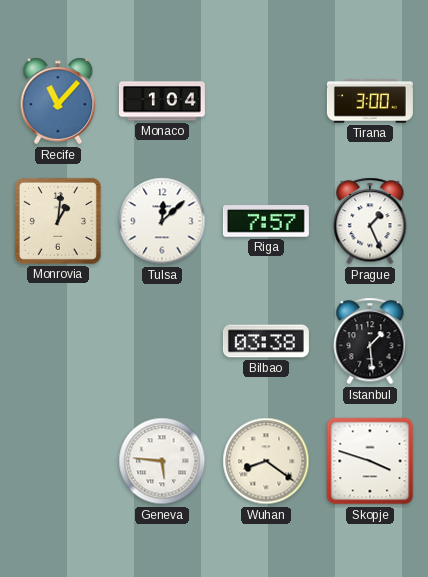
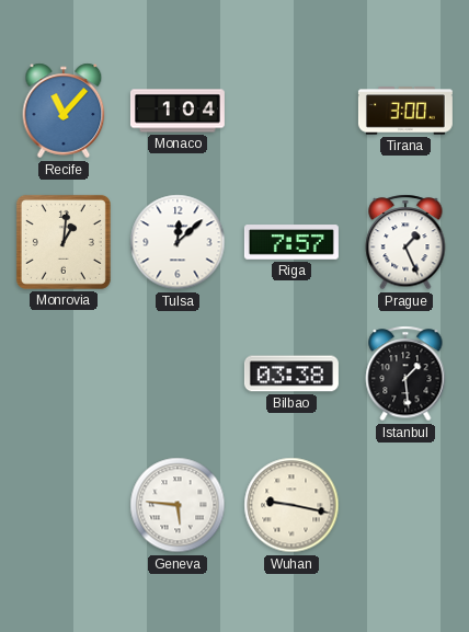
Wuhan: 8:21 -> 9:17
Skopje: 3:48 -> none
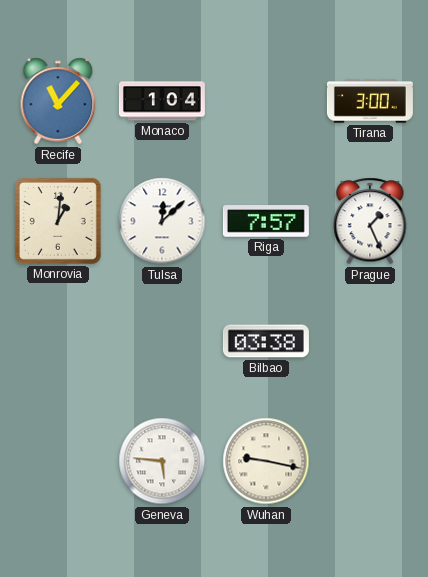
Istanbul: 1:29 -> none
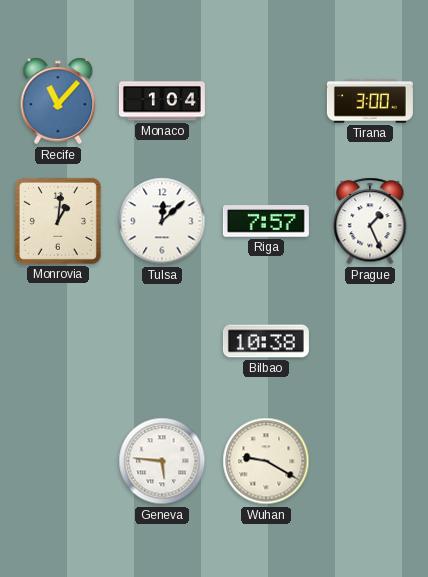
Bilbao: 03:38 -> 10:38
Wuhan: 9:17 -> 9:20
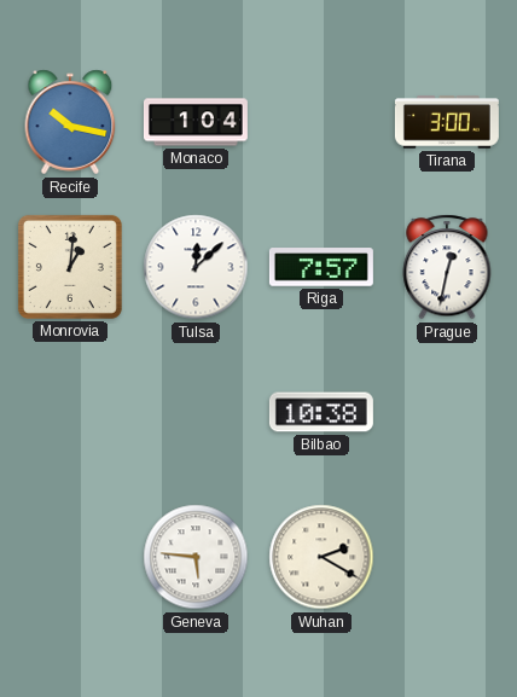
Recife: 11:07 -> 10:17
Prague: 1:26 -> 12:32
Wuhan: 9:20 -> 2:20
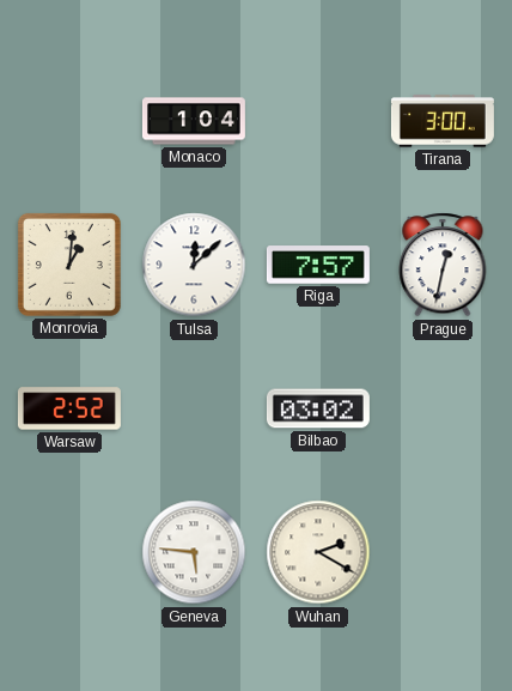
Recife: 10:17 -> none
Warsaw: none -> 2:52
Bilbao: 10:38 -> 03:02
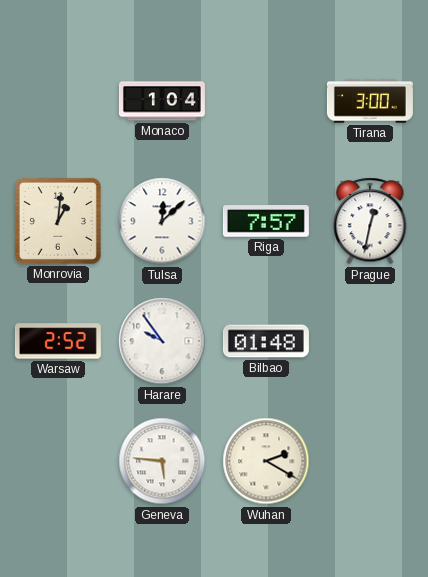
Harare: none -> 9:54
Bilbao: 03:02 -> 01:48
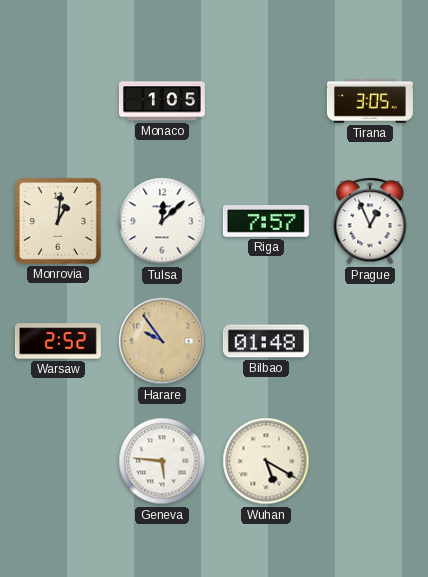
Monaco: 1:04 -> 1:05
Tirana: 3:00 -> 3:05
Prague: 12:32 -> 12:56
Harare dial: white -> champagne
Wuhan: 2:20 -> 5:20
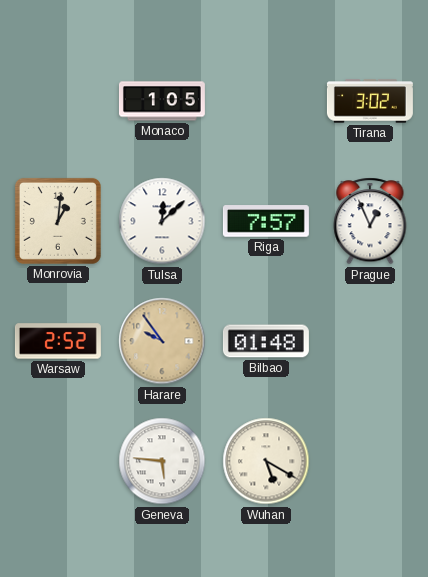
Tirana: 3:05 -> 3:02
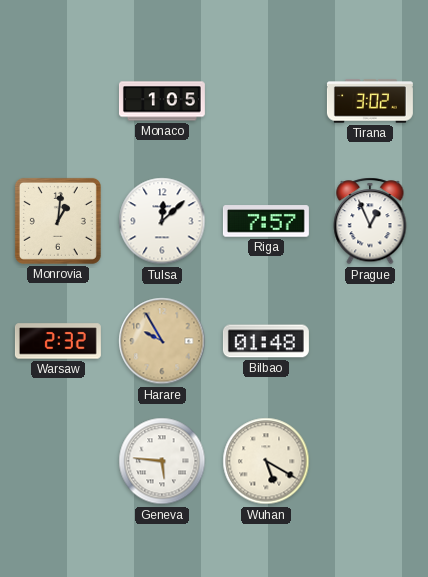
Warsaw: 2:52 -> 2:32
Harare: 9:54 -> 9:55
